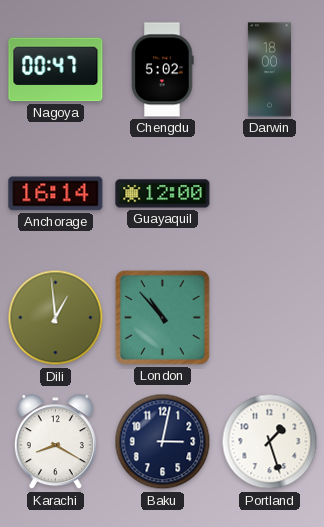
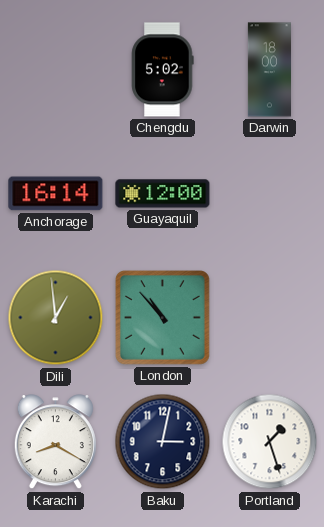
Nagoya: 00:47 -> none
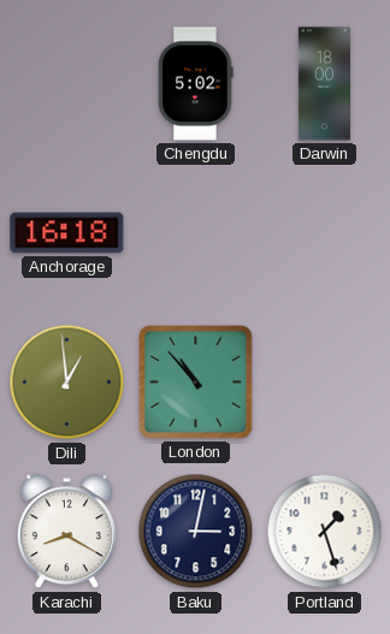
Anchorage: 16:14 -> 16:18
Guayaquil: 12:00 -> none
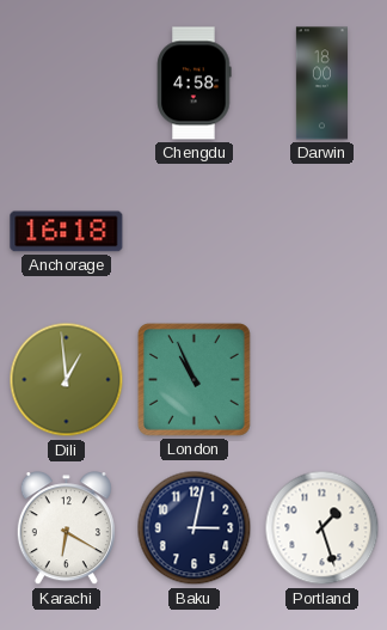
Chengdu: 5:02 -> 4:58
London: 10:53 -> 10:56
Karachi: 8:20 -> 6:20
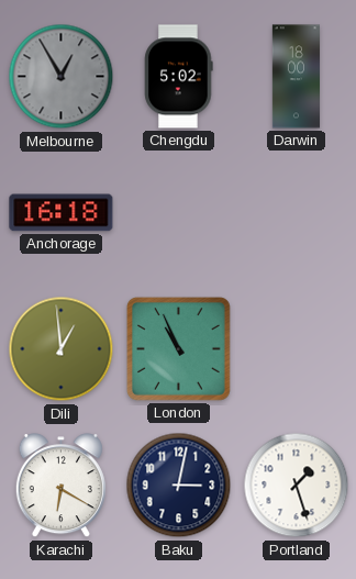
Melbourne: none -> 12:55
Chengdu: 4:58 -> 5:02
